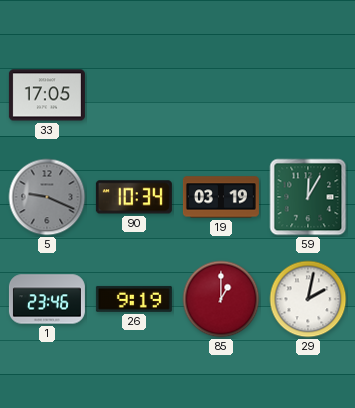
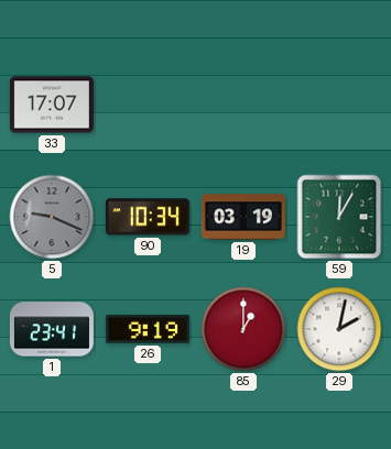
33: 17:05 -> 17:07
1: 23:46 -> 23:41
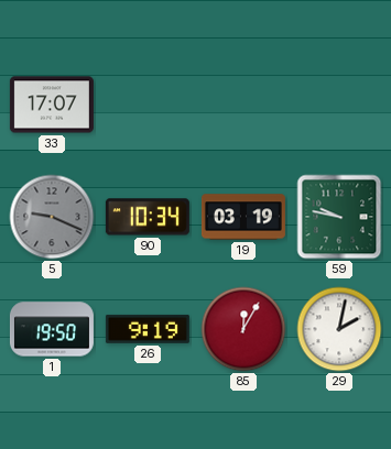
59: 12:05 -> 9:47
1: 23:41 -> 19:50
85: 1:00 -> 12:05
